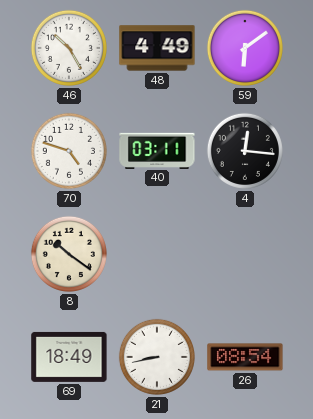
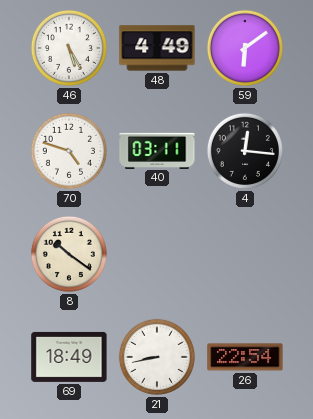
46: 10:25 -> 5:25
26: 08:54 -> 22:54
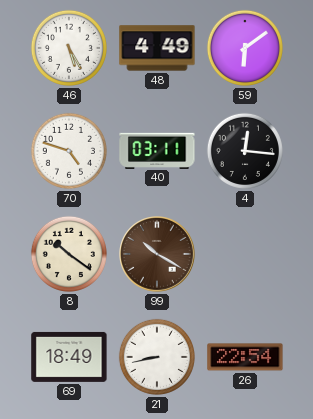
99: none -> 10:20
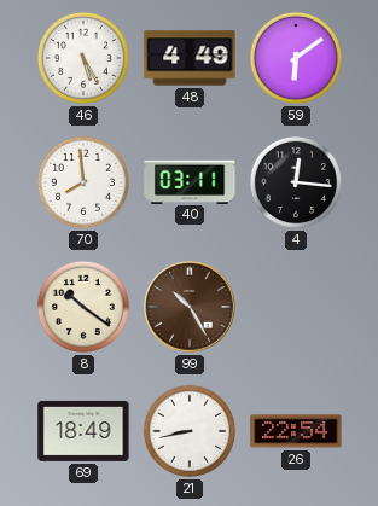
70: 4:48 -> 7:59
99: 10:20 -> 10:25
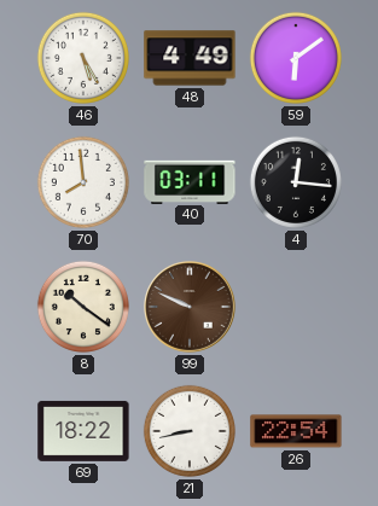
99: 10:25 -> 9:49
69: 18:49 -> 18:22
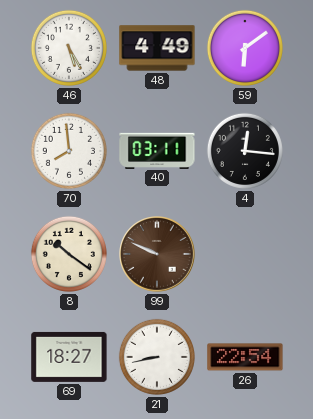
69: 18:22 -> 18:27
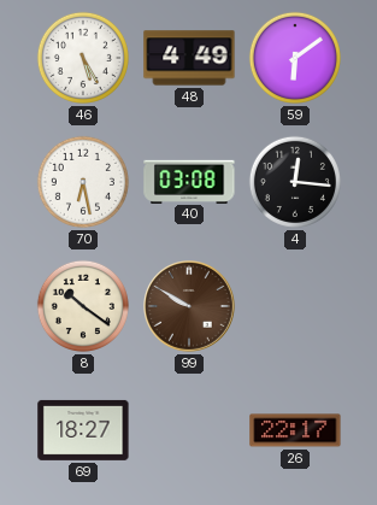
70: 7:59 -> 6:28
40: 03:11 -> 03:08
99: 9:49 -> 9:50
21: 8:43 -> none
26: 22:54 -> 22:17
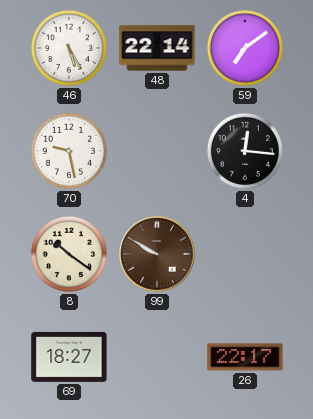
48: 4:49 -> 22:14
59: 6:09 -> 7:09
70: 6:28 -> 9:28
40: 03:08 -> none
